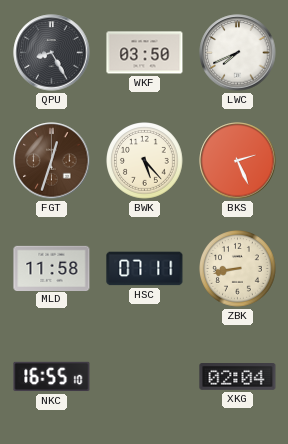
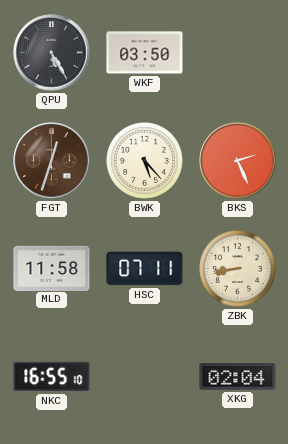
QPU: 8:25 -> 5:25
LWC: 7:41 -> none
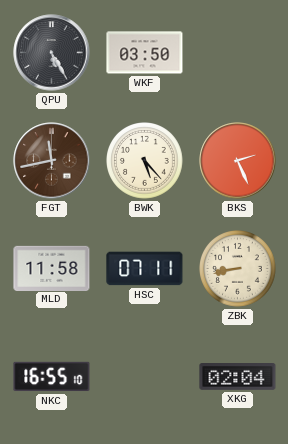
FGT: 12:33 -> 11:43
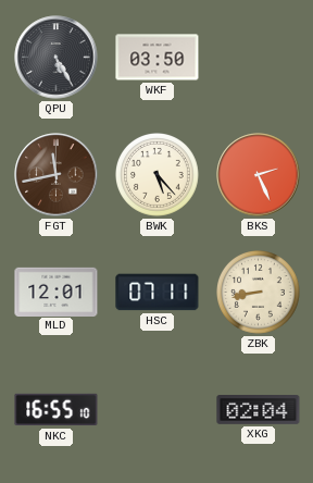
MLD: 11:58 -> 12:01
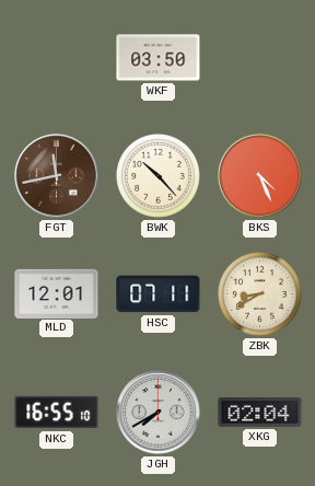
QPU: 5:25 -> none
BWK: 5:23 -> 10:23
BKS: 2:26 -> 4:26
ZBK: 8:43 -> 8:40
JGH: none -> 7:40
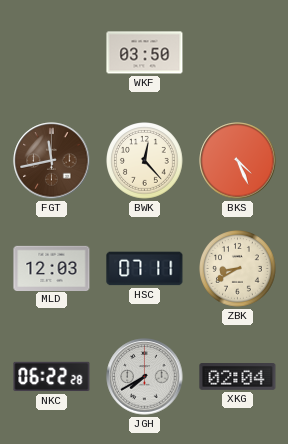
BWK: 10:23 -> 12:23
MLD: 12:01 -> 12:03
NKC: 16:55 -> 06:22
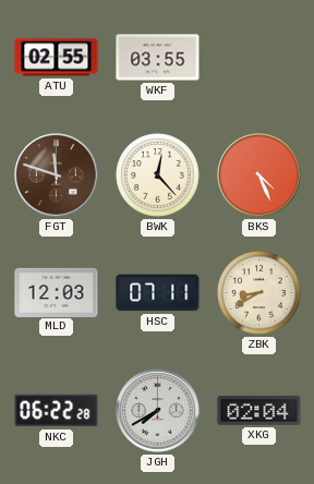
ATU: none -> 02:55
WKF: 03:50 -> 03:55
FGT: 11:43 -> 11:48
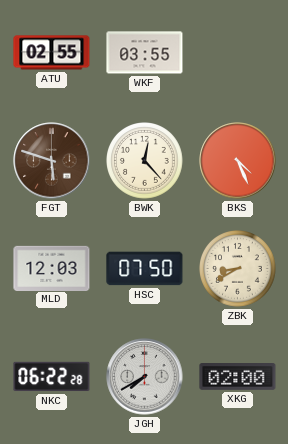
FGT: 11:48 -> 5:48
HSC: 07:11 -> 07:50
XKG: 02:04 -> 02:00
